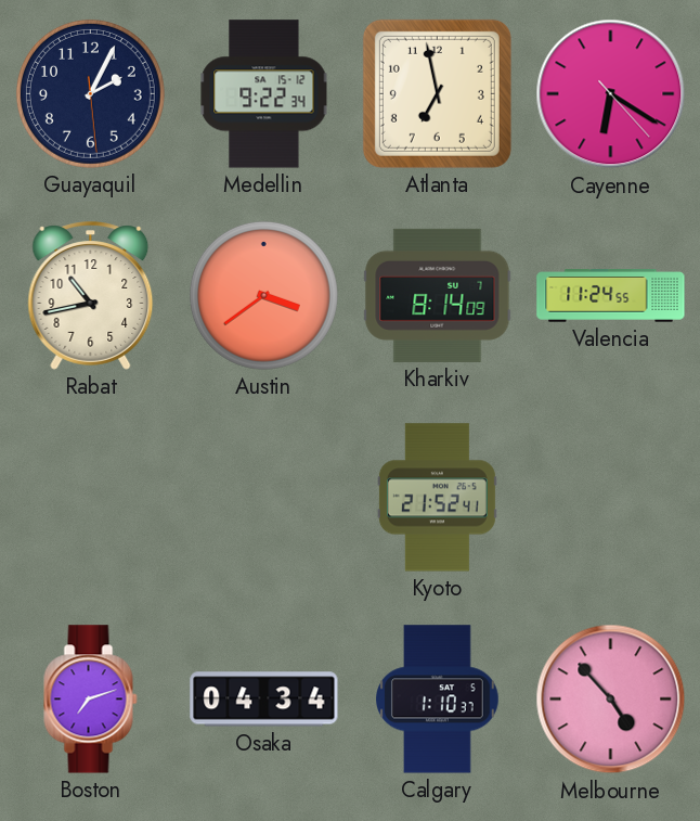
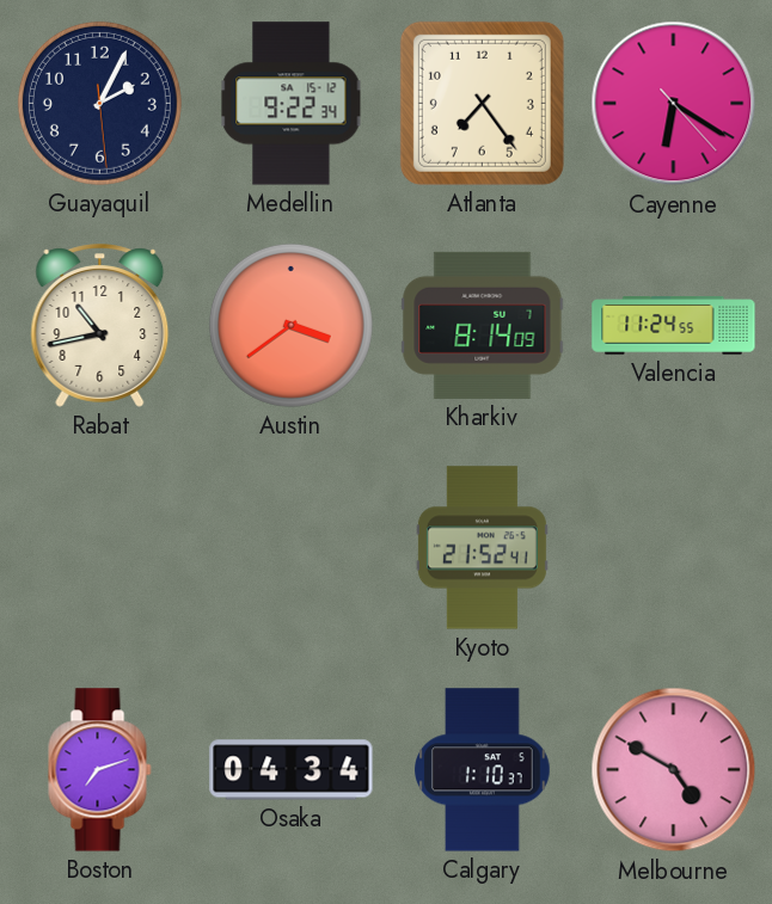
Atlanta: 6:58 -> 7:24
Melbourne: 4:53 -> 4:50
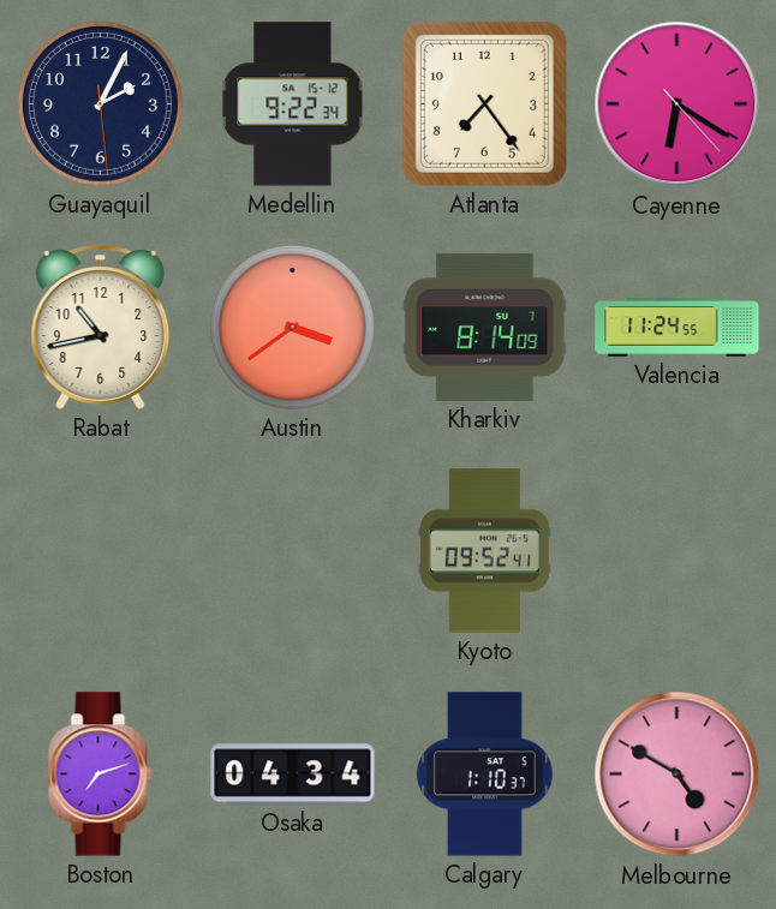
Kyoto: 21:52 -> 09:52
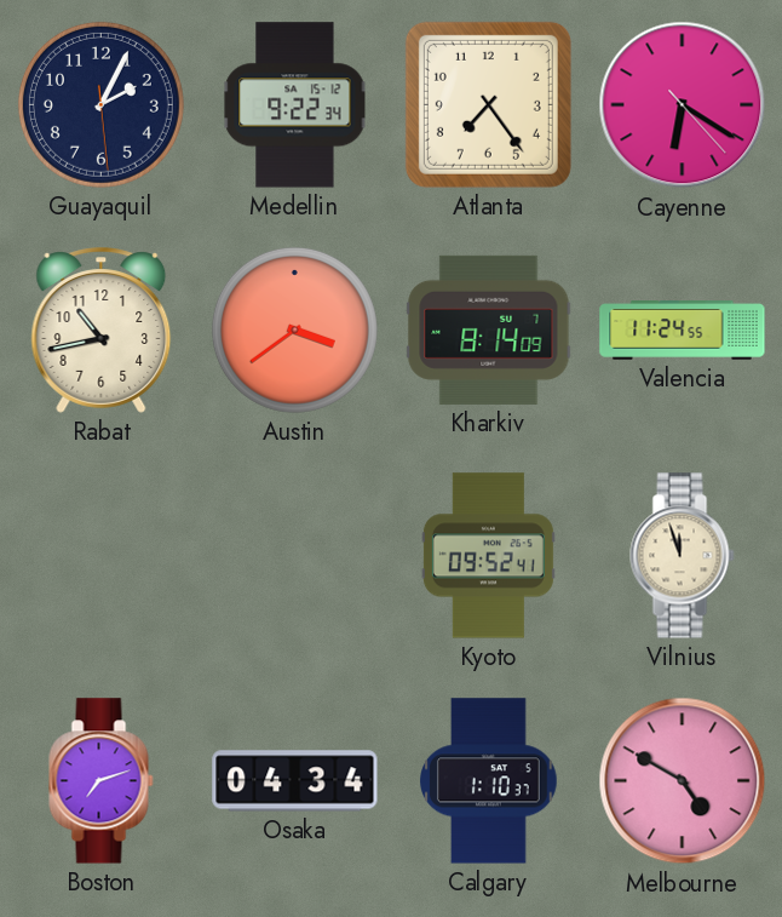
Vilnius: none -> 11:57
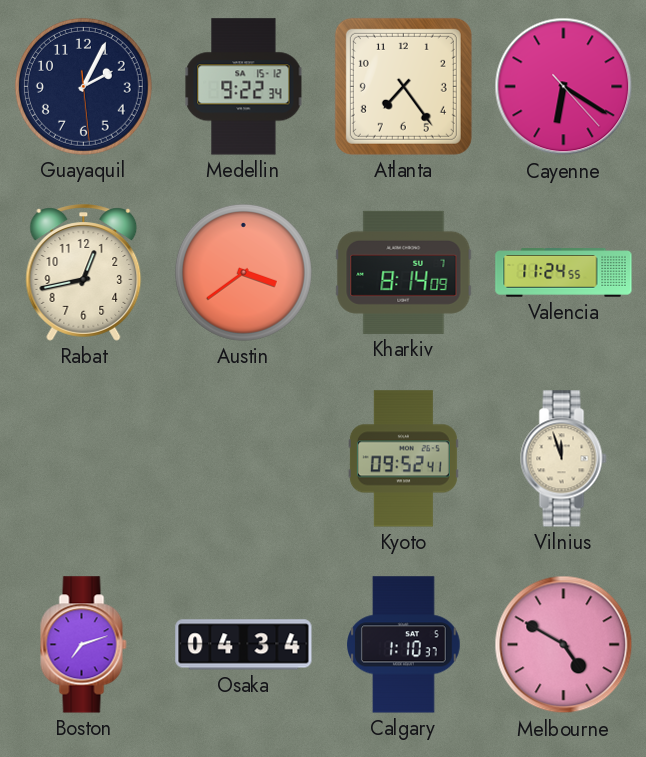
Rabat: 10:43 -> 12:43
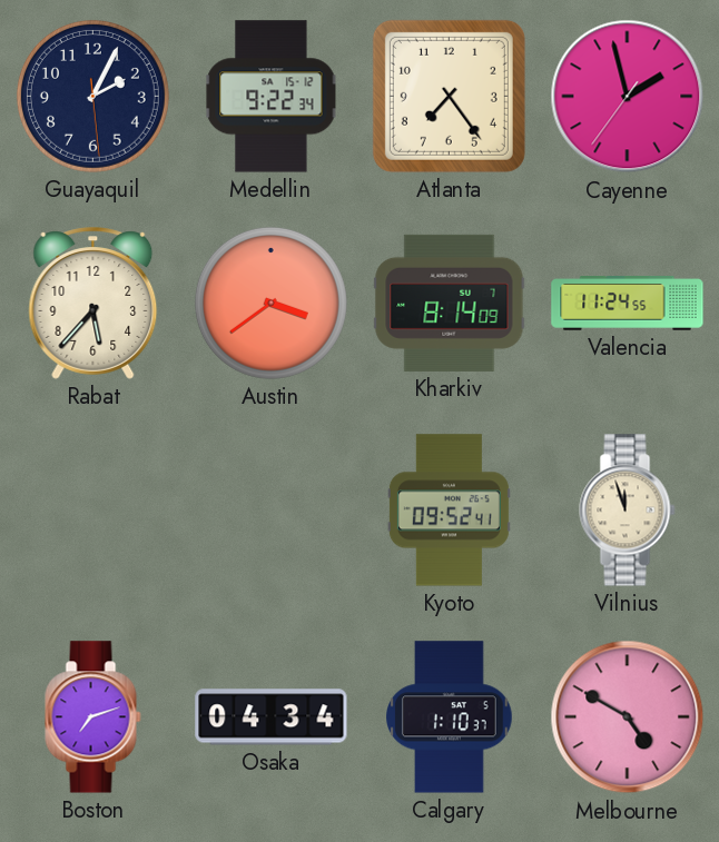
Cayenne: 6:20 -> 1:57
Rabat: 12:43 -> 5:37
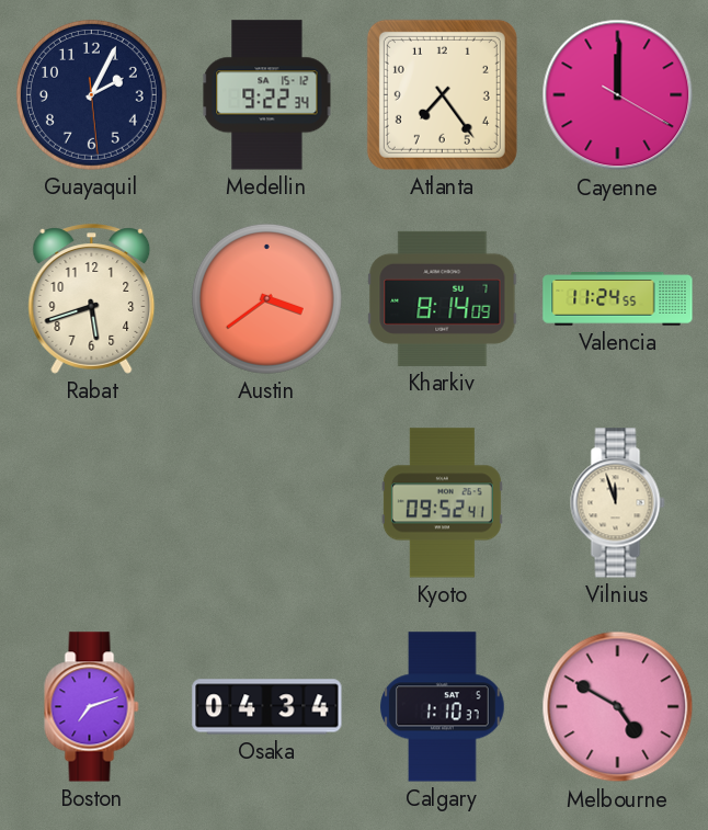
Cayenne: 1:57 -> 12:00
Rabat: 5:37 -> 5:42
